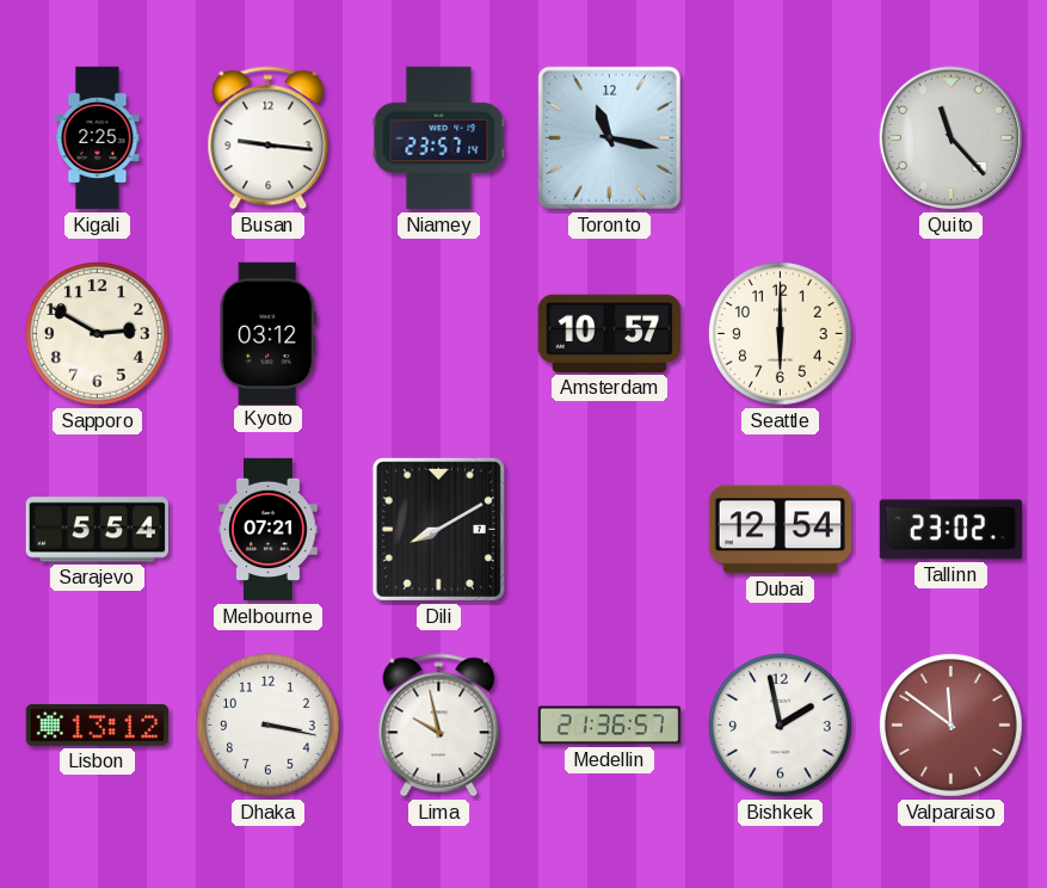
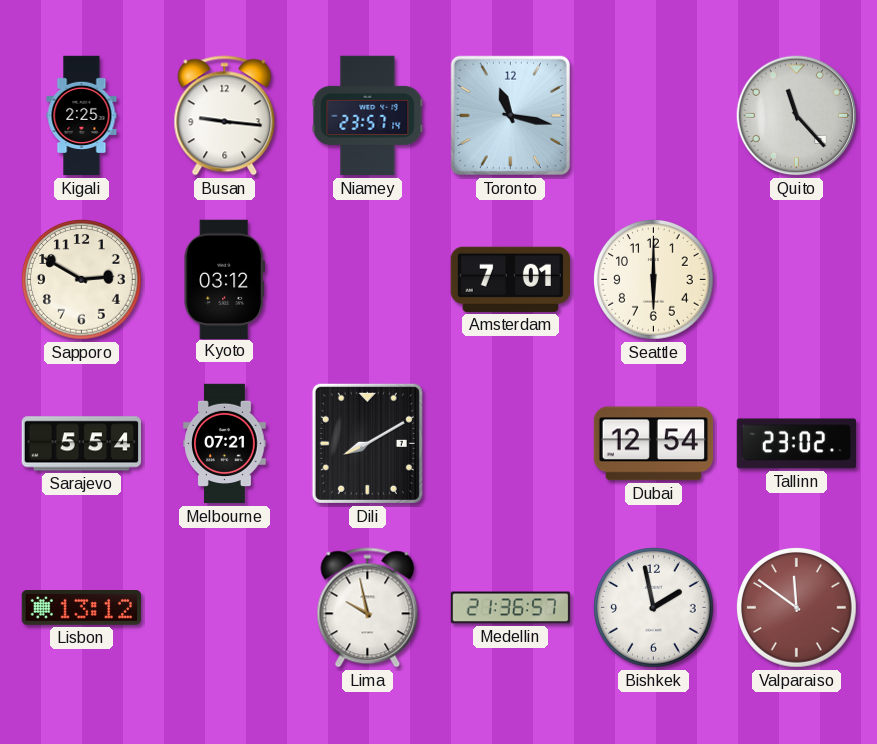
Amsterdam: 10:57 -> 7:01
Dhaka: 3:17 -> none
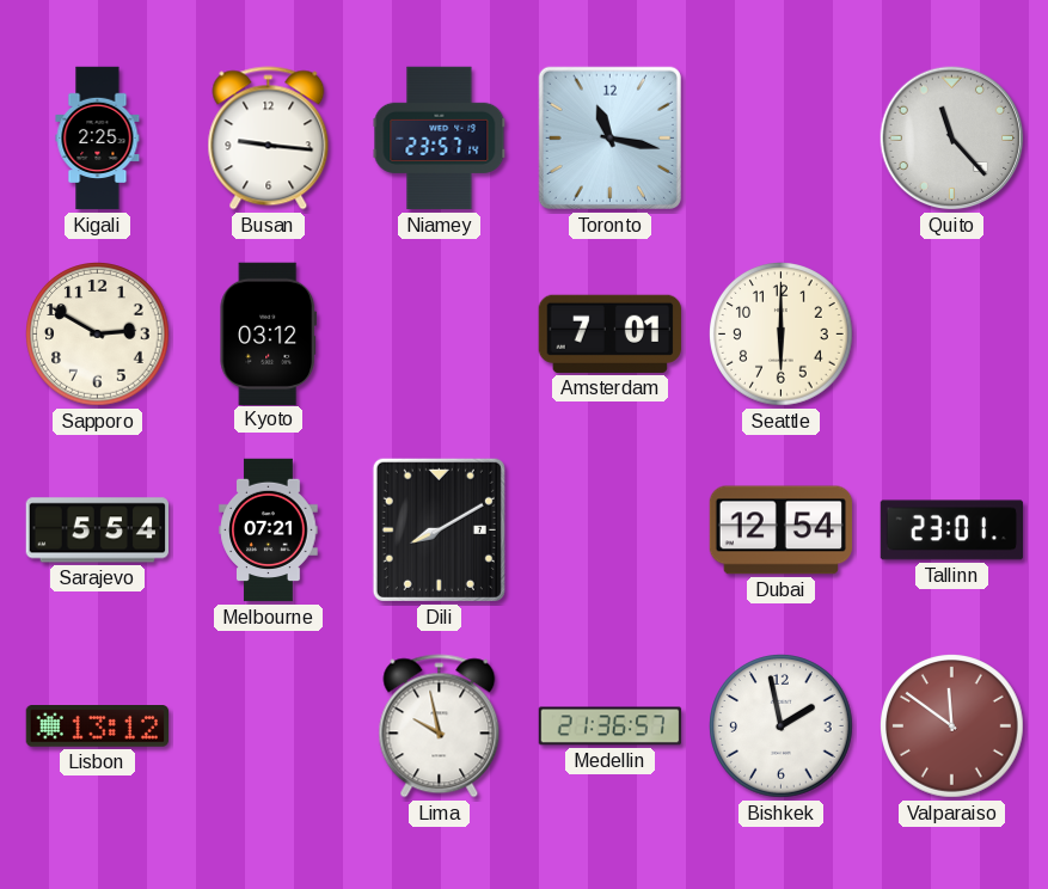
Tallinn: 23:02 -> 23:01
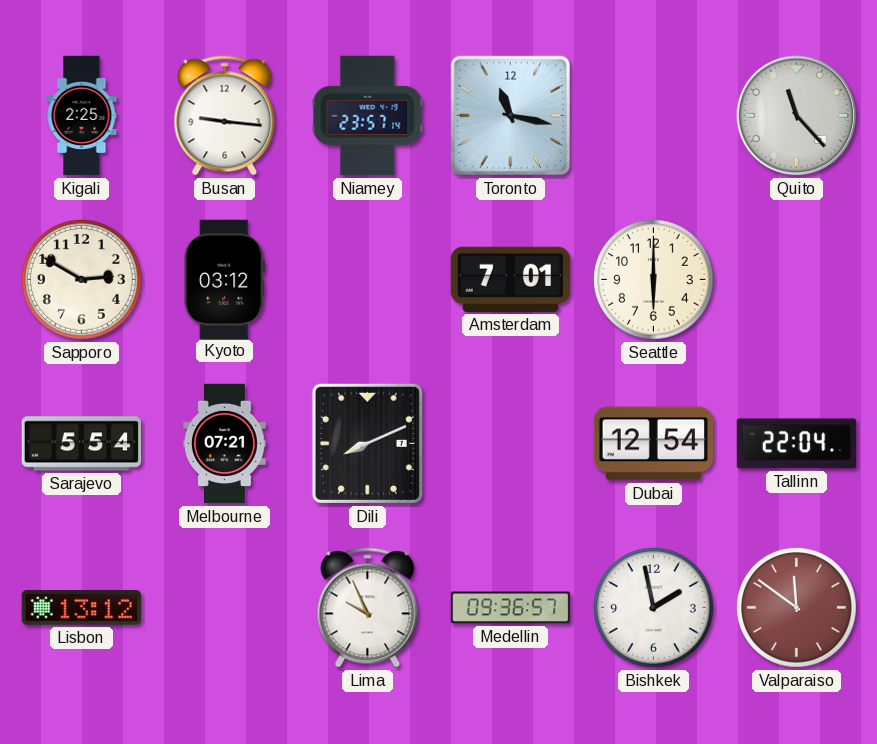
Dili: 8:10 -> 8:11
Tallinn: 23:01 -> 22:04
Lima: 9:58 -> 9:56
Medellin: 21:36 -> 09:36
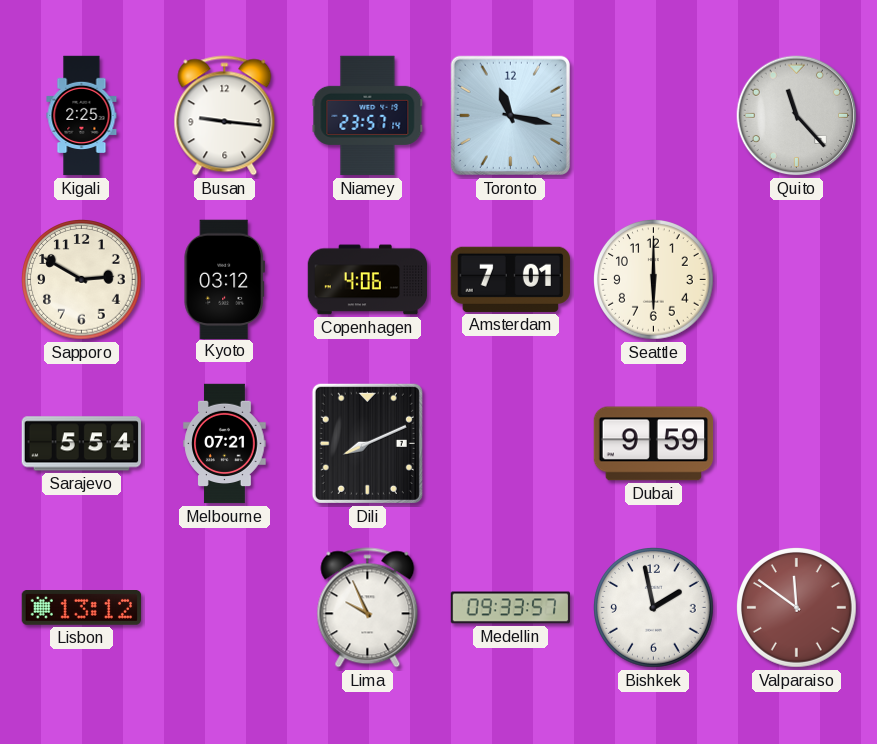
Copenhagen: none -> 4:06
Dubai: 12:54 -> 9:59
Tallinn: 22:04 -> none
Medellin: 09:36 -> 09:33
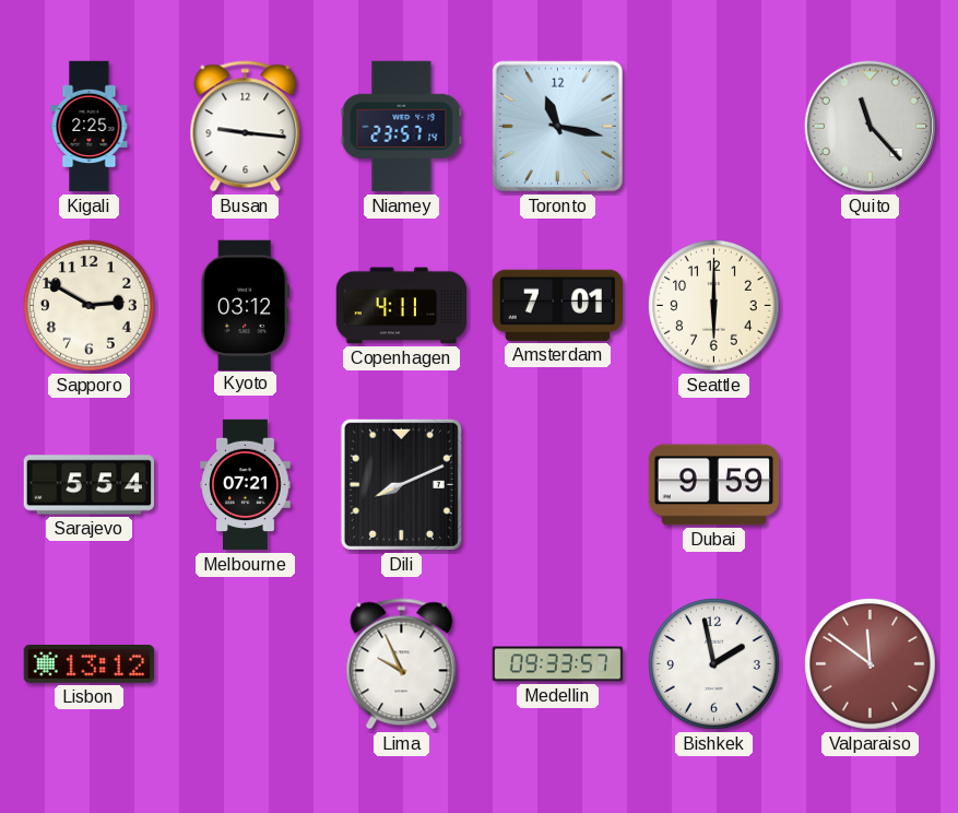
Copenhagen: 4:06 -> 4:11
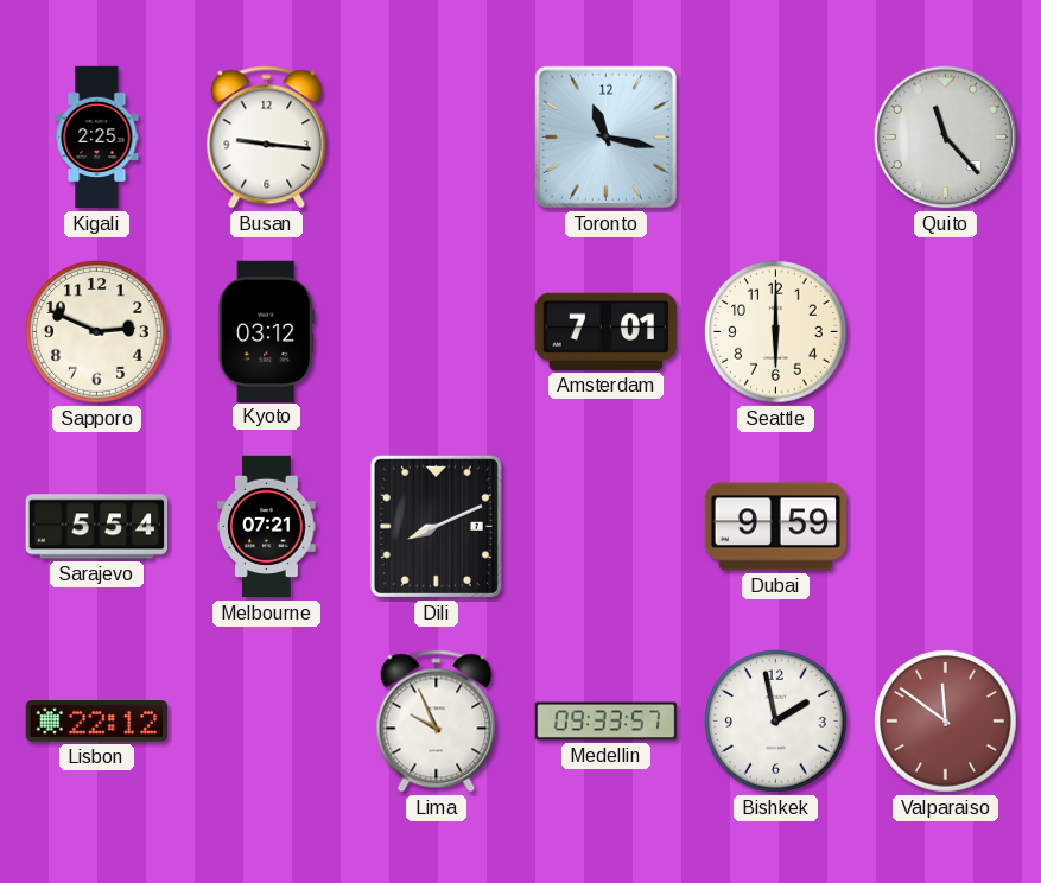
Niamey: 23:57 -> none
Sapporo: 2:50 -> 2:49
Copenhagen: 4:11 -> none
Lisbon: 13:12 -> 22:12
